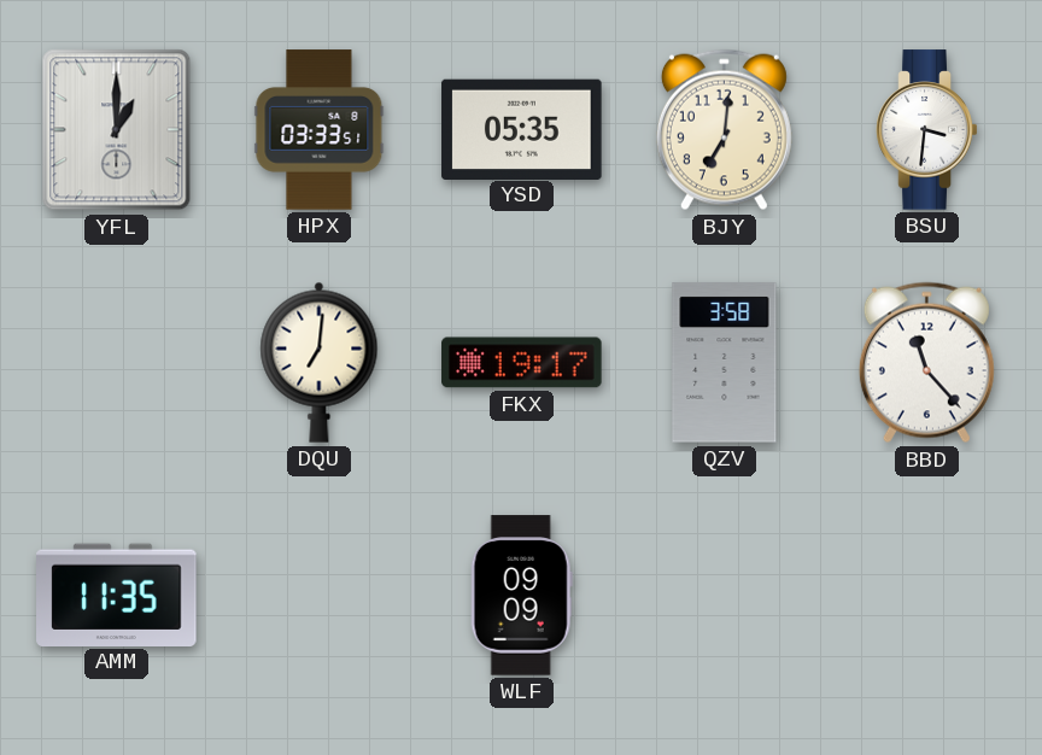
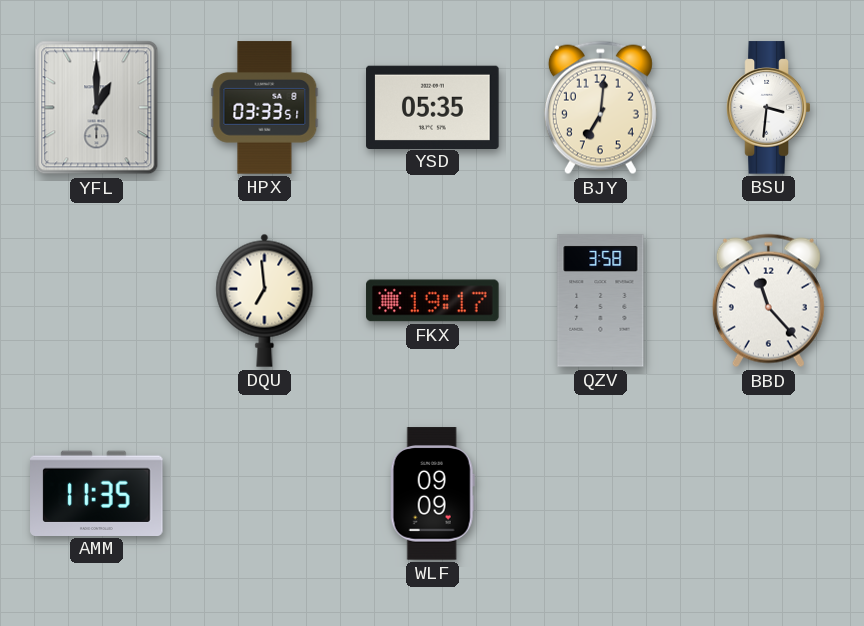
DQU: 7:01 -> 6:59
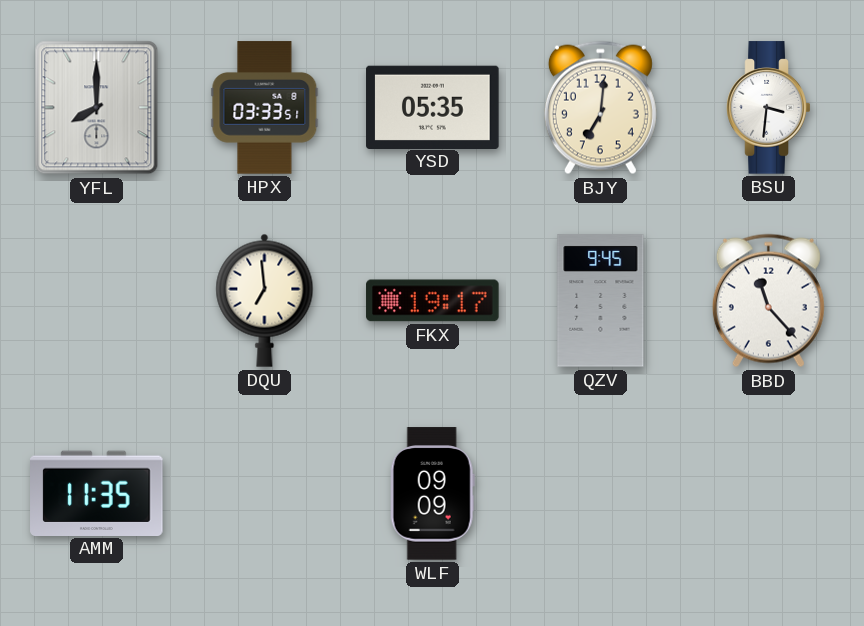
YFL: 1:00 -> 8:00
QZV: 3:58 -> 9:45
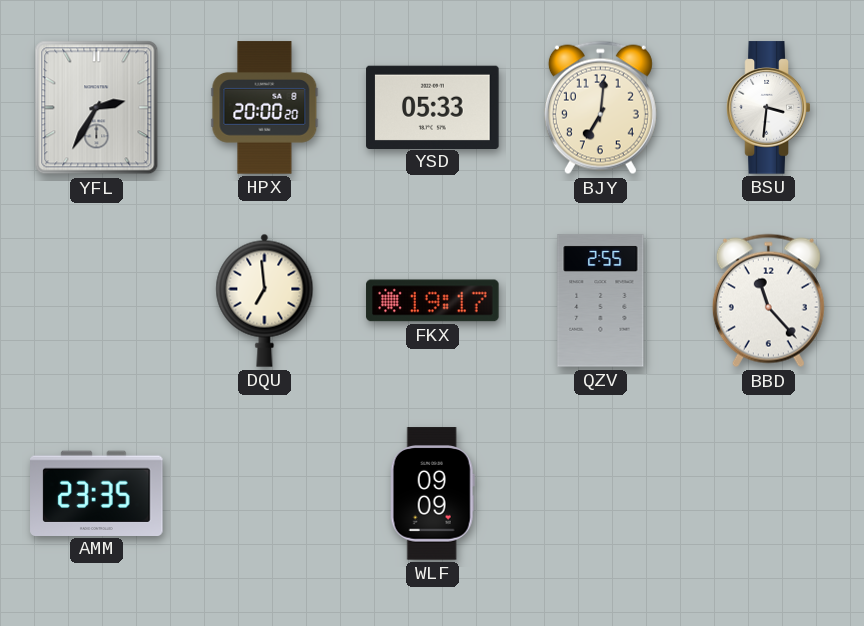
YFL: 8:00 -> 2:35
HPX: 03:33 -> 20:00
YSD: 05:35 -> 05:33
QZV: 9:45 -> 2:55
AMM: 11:35 -> 23:35
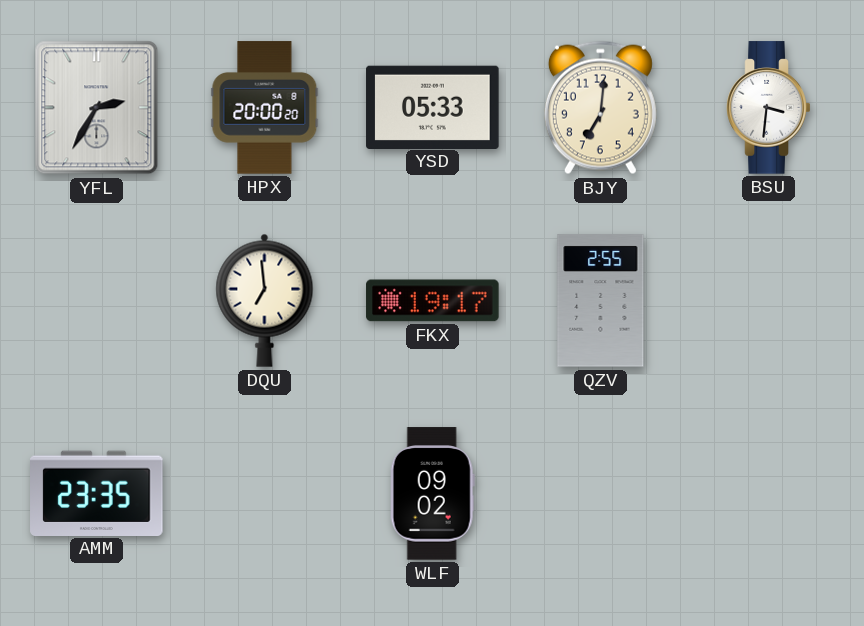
BBD: 11:23 -> none
WLF: 09:09 -> 09:02
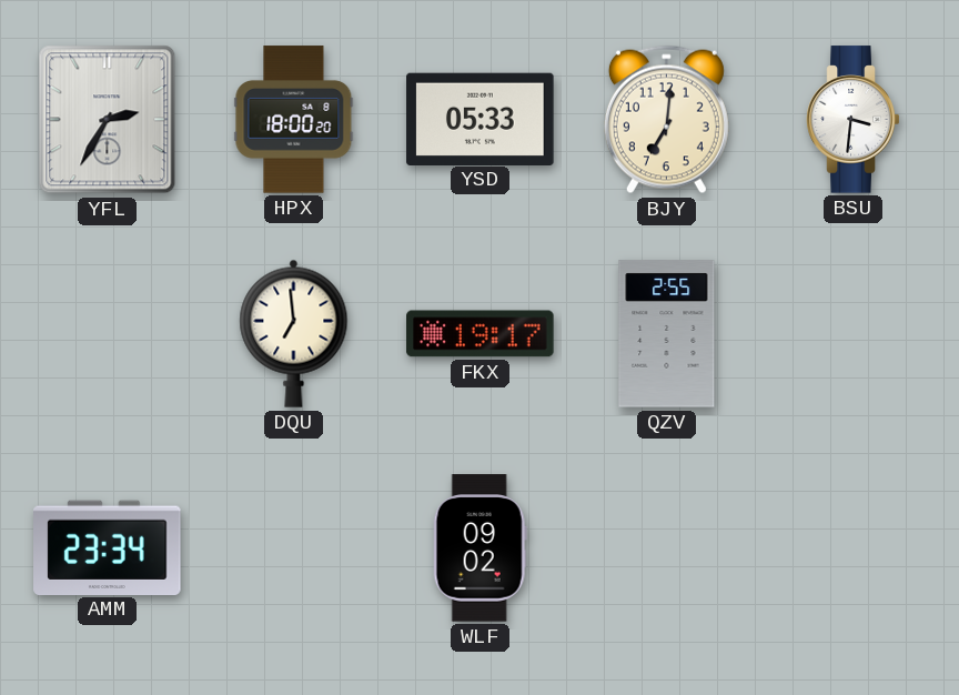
HPX: 20:00 -> 18:00
AMM: 23:35 -> 23:34
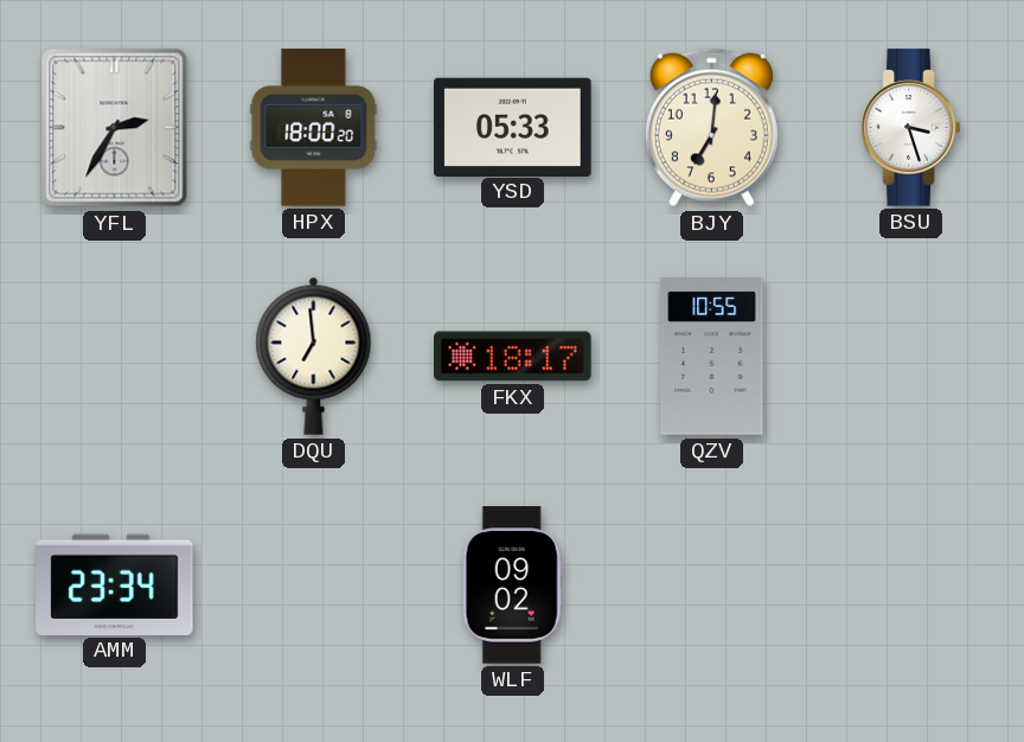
BSU: 3:31 -> 3:27
FKX: 19:17 -> 18:17
QZV: 2:55 -> 10:55
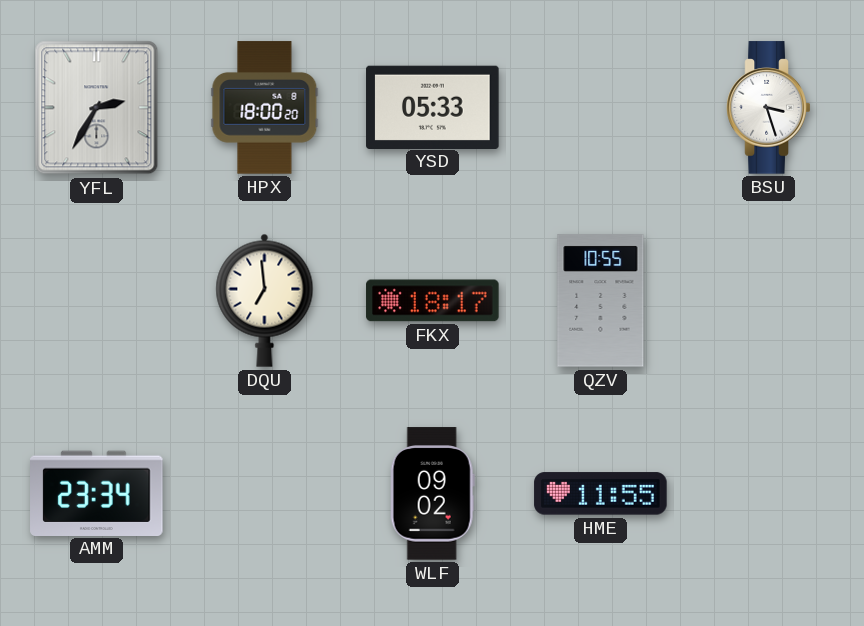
BJY: 7:01 -> none
HME: none -> 11:55
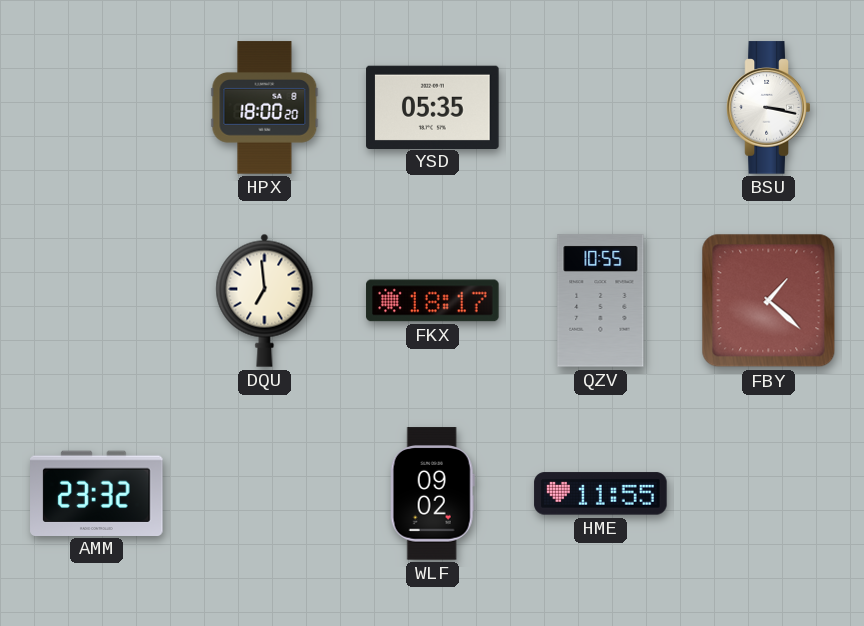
YFL: 2:35 -> none
YSD: 05:33 -> 05:35
BSU: 3:27 -> 3:17
FBY: none -> 1:22
AMM: 23:34 -> 23:32
